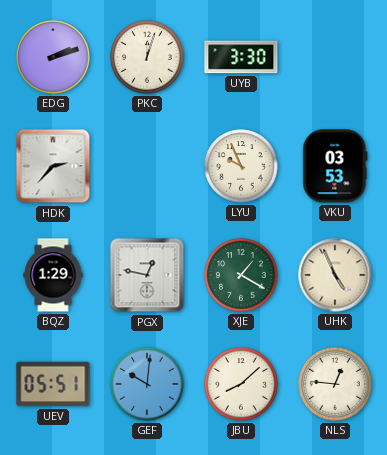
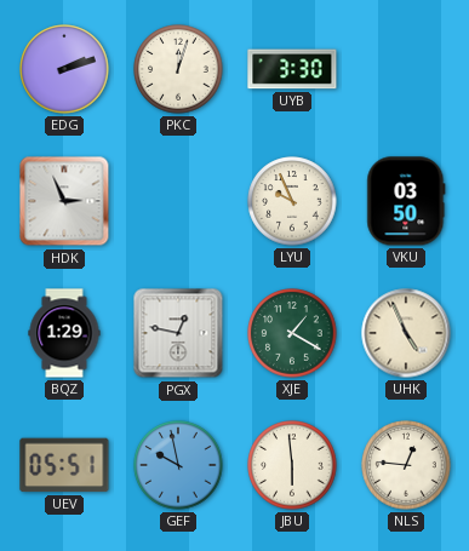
HDK: 2:37 -> 2:56
VKU: 03:53 -> 03:50
GEF: 10:01 -> 9:58
JBU: 8:08 -> 5:59
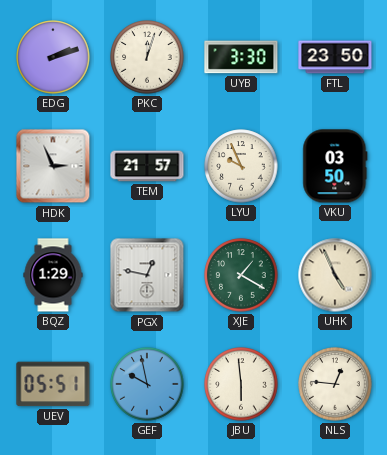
FTL: none -> 23:50
TEM: none -> 21:57
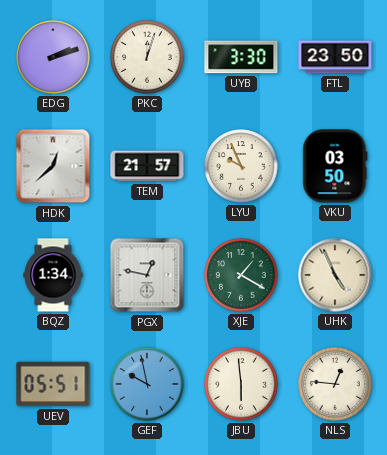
HDK: 2:56 -> 12:38
BQZ: 1:29 -> 1:34
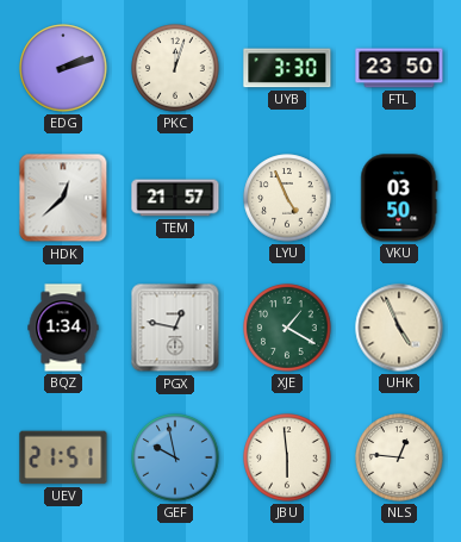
LYU: 9:56 -> 4:56
UEV: 05:51 -> 21:51
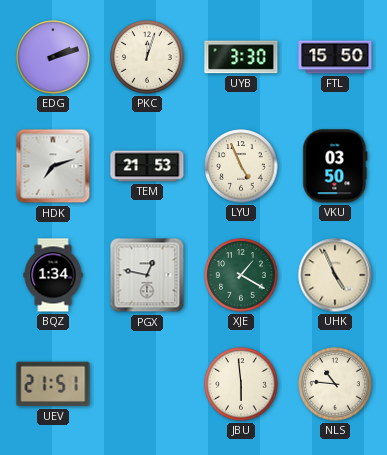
FTL: 23:50 -> 15:50
HDK: 12:38 -> 7:12
TEM: 21:57 -> 21:53
GEF: 9:58 -> none
NLS: 12:46 -> 10:46
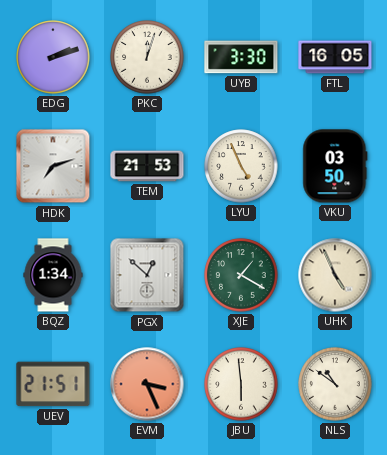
FTL: 15:50 -> 16:05
PGX: 12:47 -> 12:52
EVM: none -> 3:26
NLS: 10:46 -> 10:51
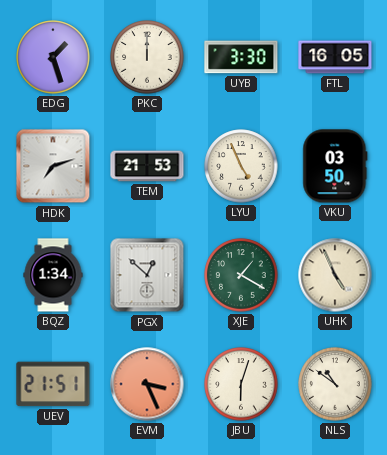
EDG: 2:12 -> 1:27
PKC: 12:03 -> 12:00
JBU: 5:59 -> 6:03
